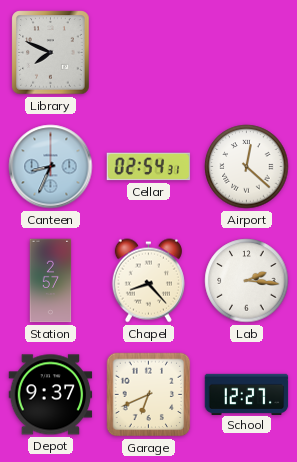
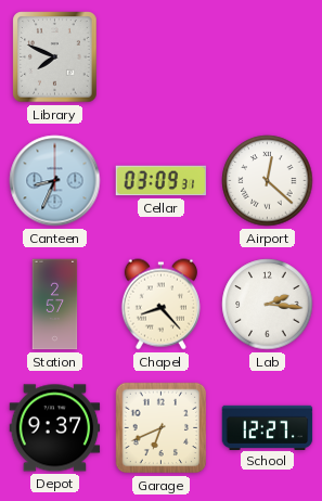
Cellar: 02:54 -> 03:09
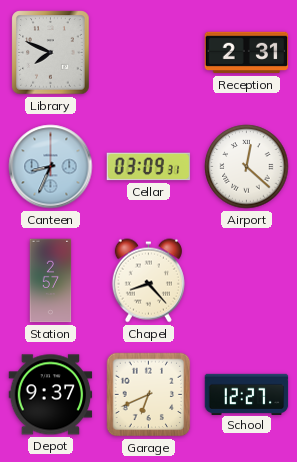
Reception: none -> 2:31
Lab: 2:16 -> none
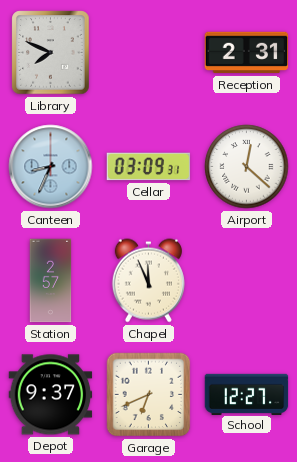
Chapel: 8:23 -> 11:56
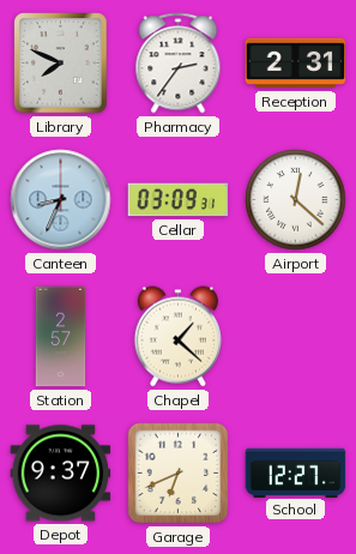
Pharmacy: none -> 2:36
Chapel: 11:56 -> 1:22
